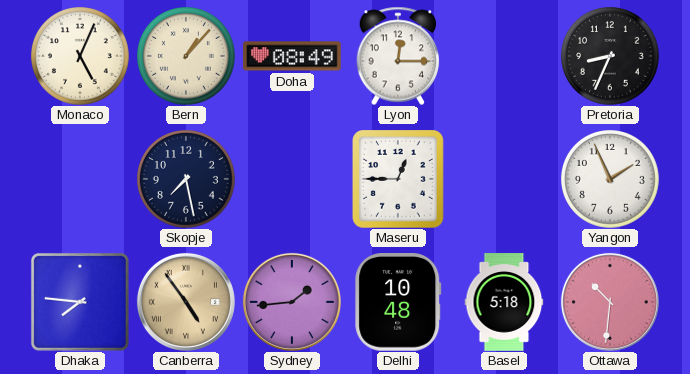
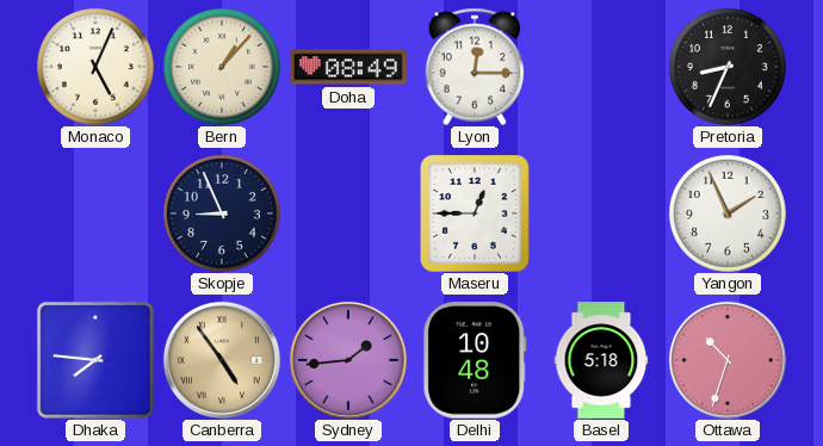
Skopje: 7:28 -> 8:56
Ottawa: 10:31 -> 10:33
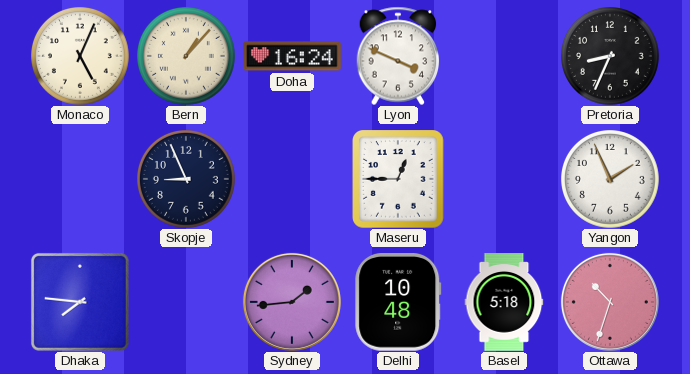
Doha: 08:49 -> 16:24
Lyon: 12:15 -> 3:49
Canberra: 4:54 -> none
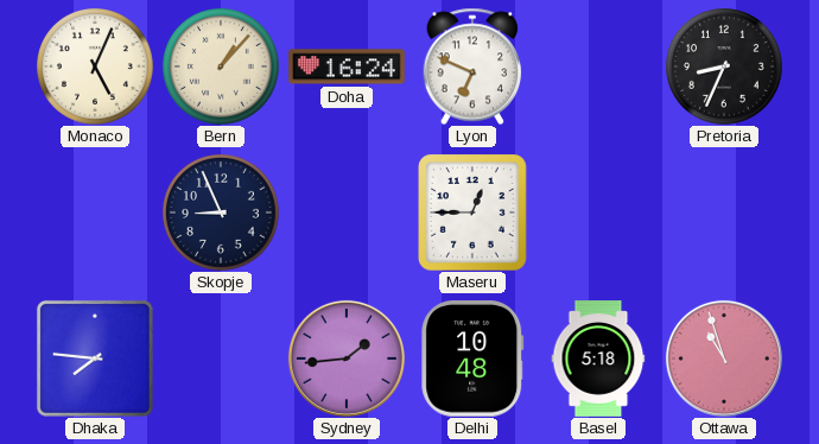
Lyon: 3:49 -> 6:49
Yangon: 1:56 -> none
Ottawa: 10:33 -> 10:57
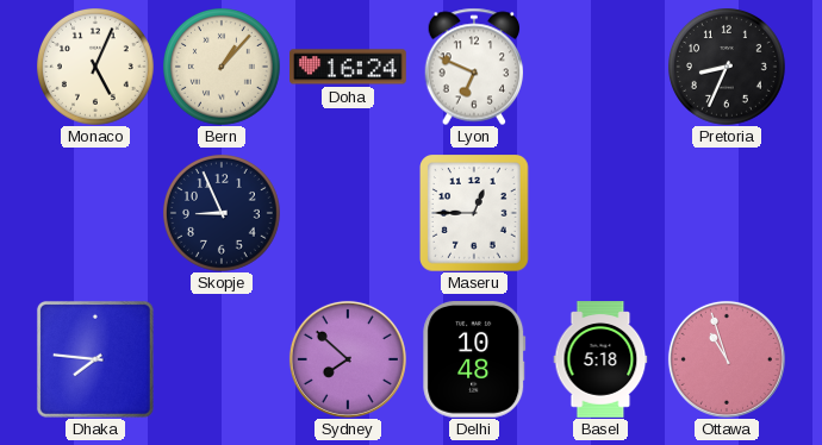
Sydney: 1:44 -> 7:52
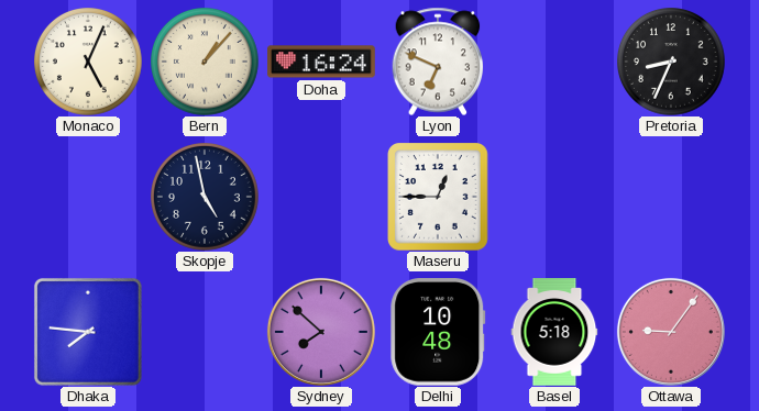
Skopje: 8:56 -> 4:58
Ottawa: 10:57 -> 9:06
